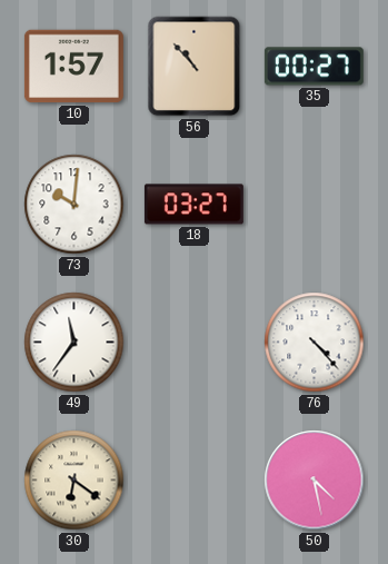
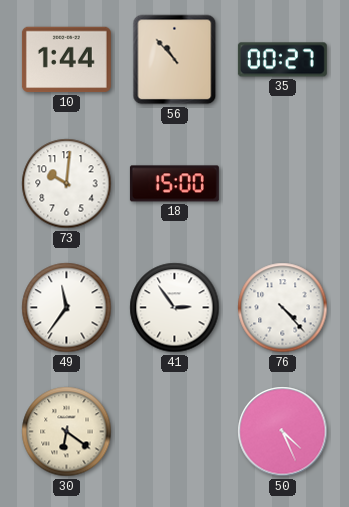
10: 1:57 -> 1:44
18: 03:27 -> 15:00
41: none -> 2:54
50: 4:28 -> 4:26
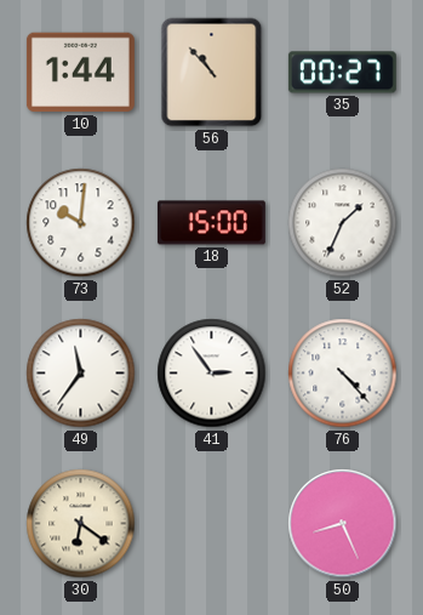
52: none -> 1:34
50: 4:26 -> 8:26
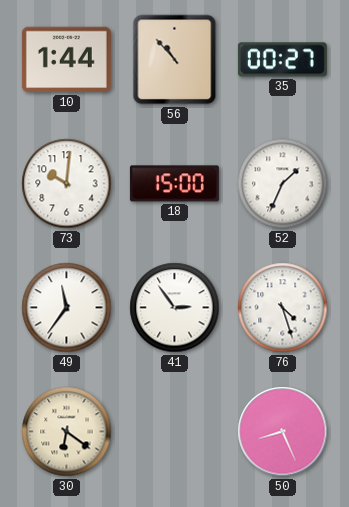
76: 4:23 -> 4:27
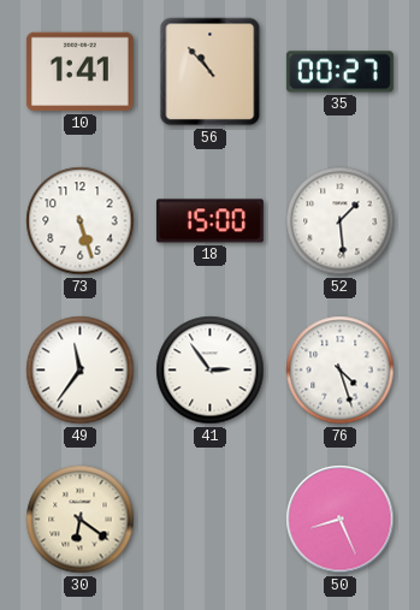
10: 1:44 -> 1:41
73: 10:01 -> 5:27
52: 1:34 -> 1:29
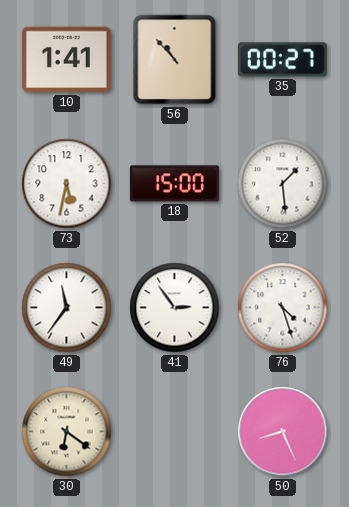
73: 5:27 -> 5:32
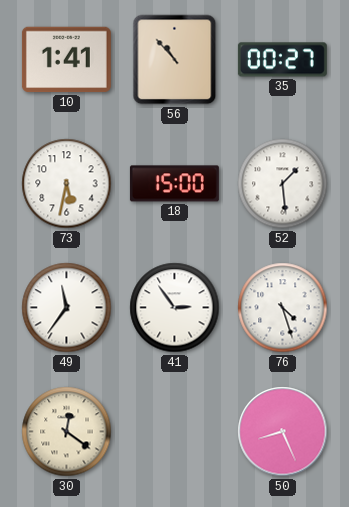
30: 6:21 -> 12:21
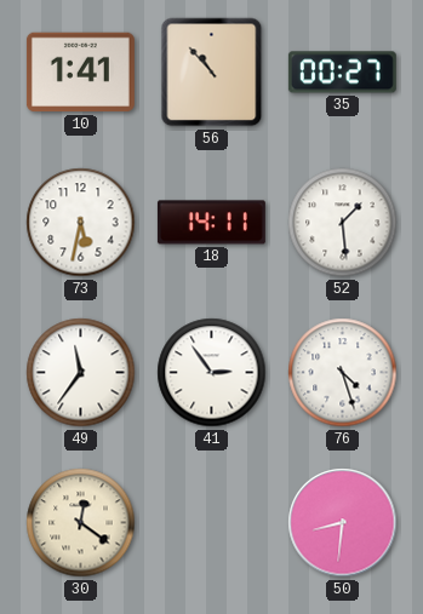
18: 15:00 -> 14:11
50: 8:26 -> 8:31
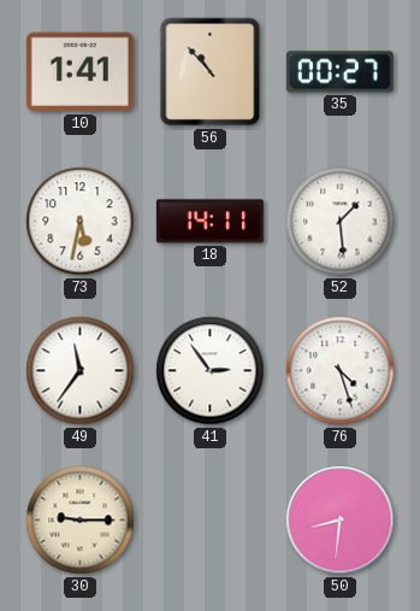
30: 12:21 -> 9:15
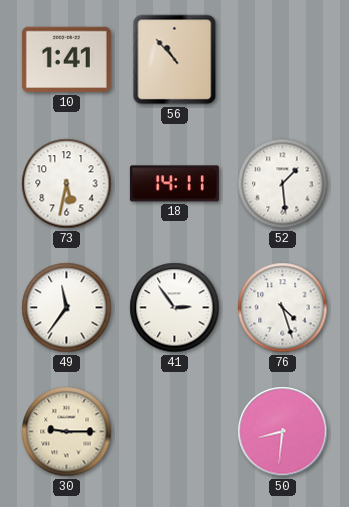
35: 00:27 -> none
